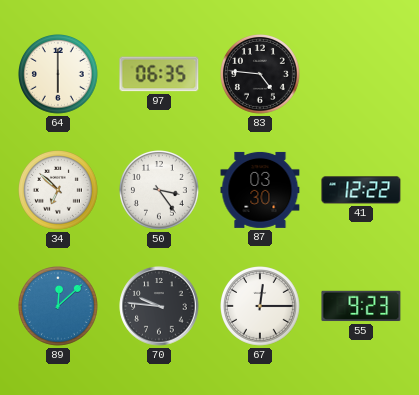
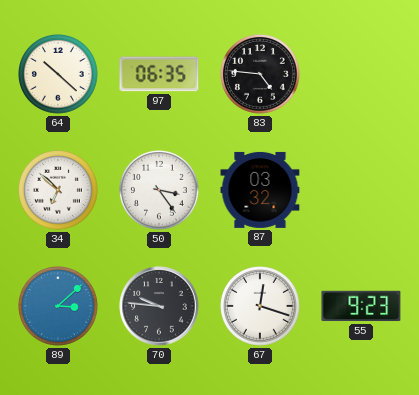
64: 6:00 -> 10:22
87: 03:30 -> 03:32
41: 12:22 -> none
89: 12:08 -> 3:08
67: 12:15 -> 12:18
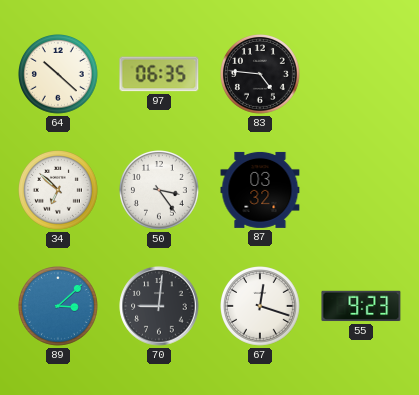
70: 9:46 -> 9:01
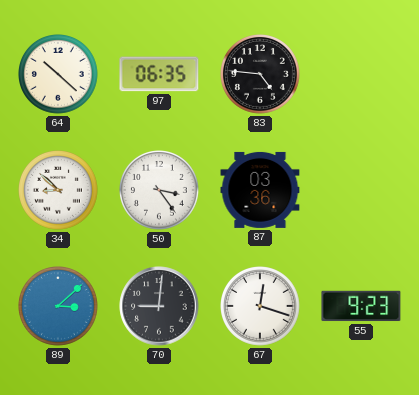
34: 6:52 -> 8:52
87: 03:32 -> 03:36
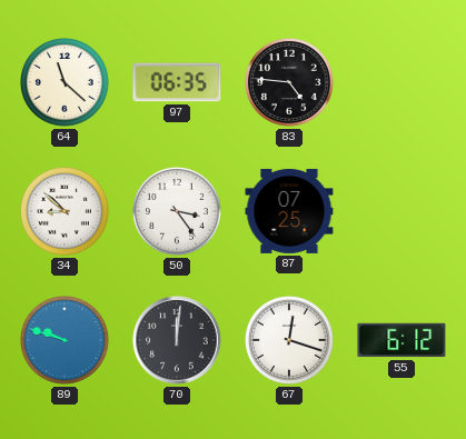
64: 10:22 -> 11:22
87: 03:36 -> 07:25
89: 3:08 -> 9:48
70: 9:01 -> 12:01
55: 9:23 -> 6:12
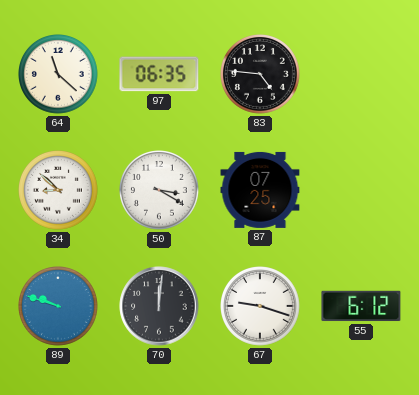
50: 3:24 -> 3:20
67: 12:18 -> 9:18
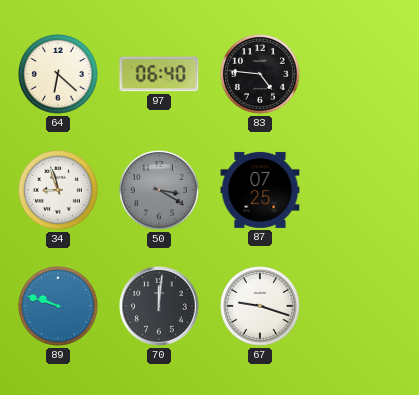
64: 11:22 -> 6:22
97: 06:35 -> 06:40
34: 8:52 -> 8:57
50 dial: white -> grey
55: 6:12 -> none
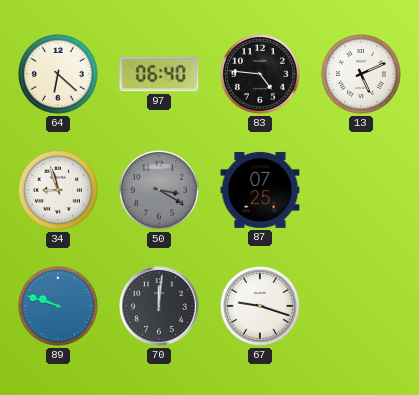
13: none -> 5:11
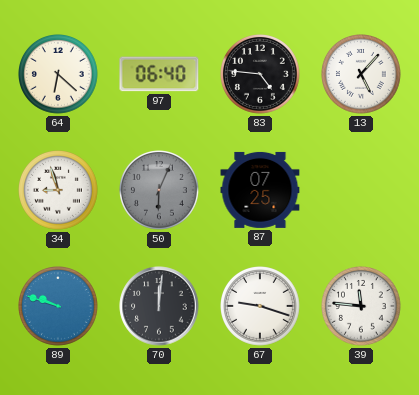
13: 5:11 -> 5:07
50: 3:20 -> 6:04
39: none -> 11:46
